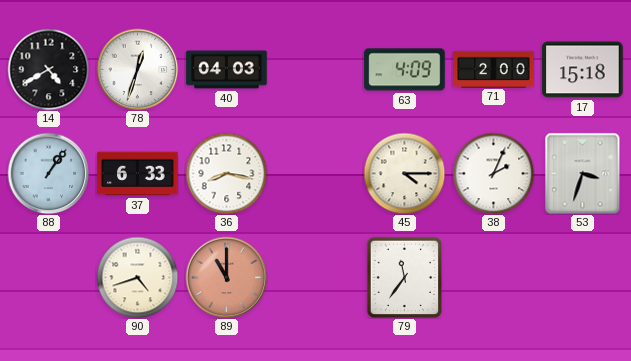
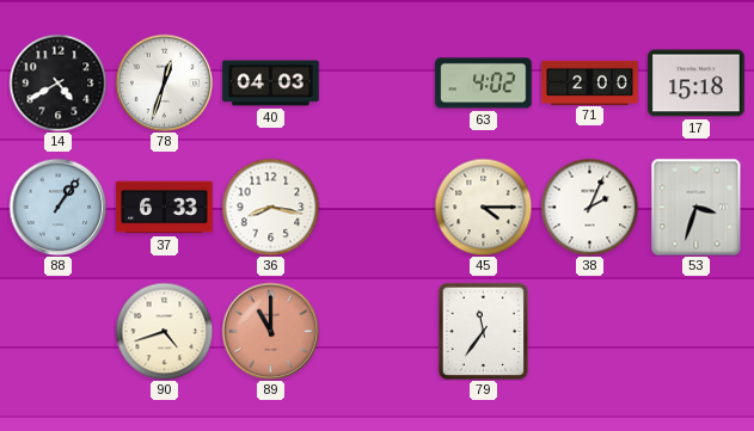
63: 4:09 -> 4:02
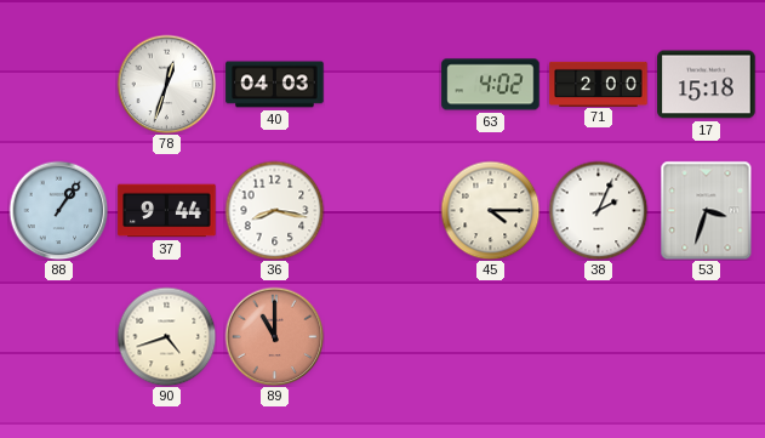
14: 4:40 -> none
37: 6:33 -> 9:44
79: 11:36 -> none
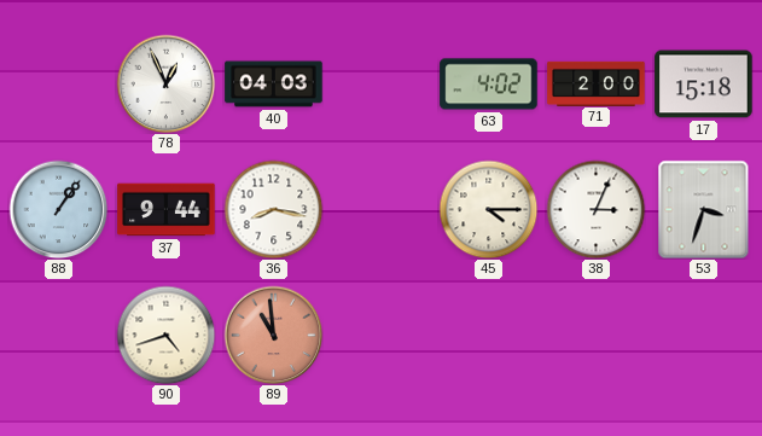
78: 12:33 -> 12:56
38: 2:04 -> 3:04
89: 11:00 -> 10:59
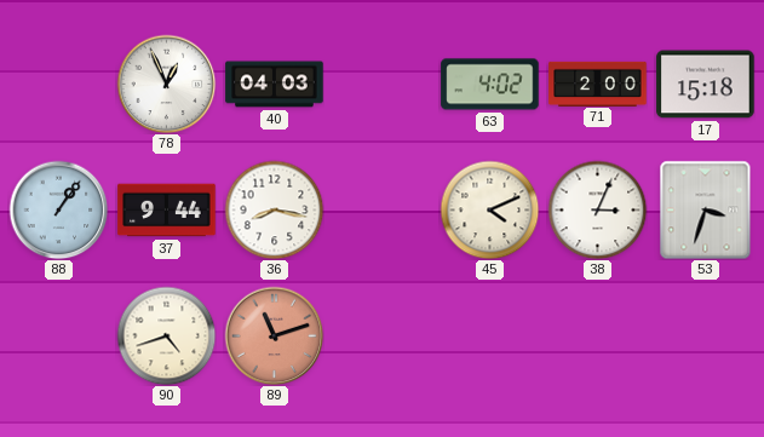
45: 4:15 -> 4:11
89: 10:59 -> 11:12
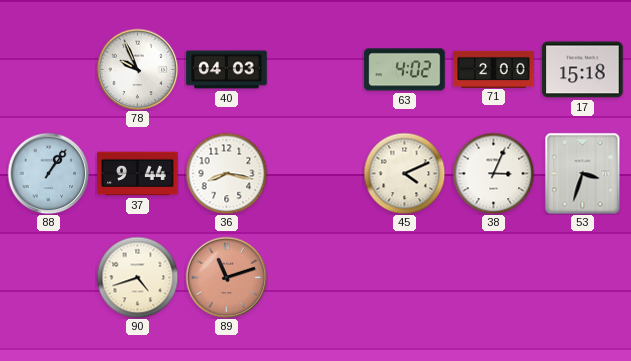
78: 12:56 -> 9:56
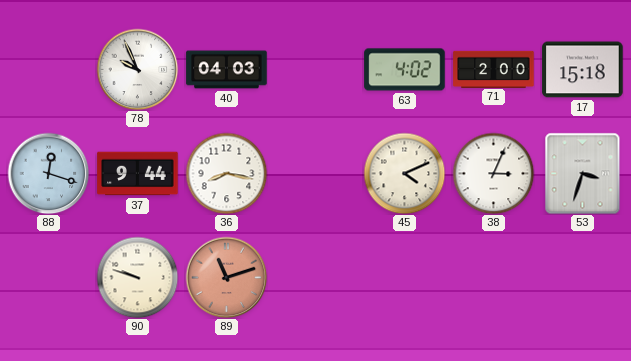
88: 1:06 -> 12:18
90: 4:42 -> 9:48
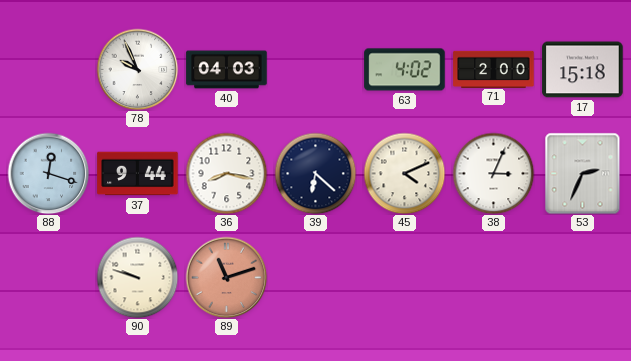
39: none -> 6:22
53: 3:33 -> 2:34
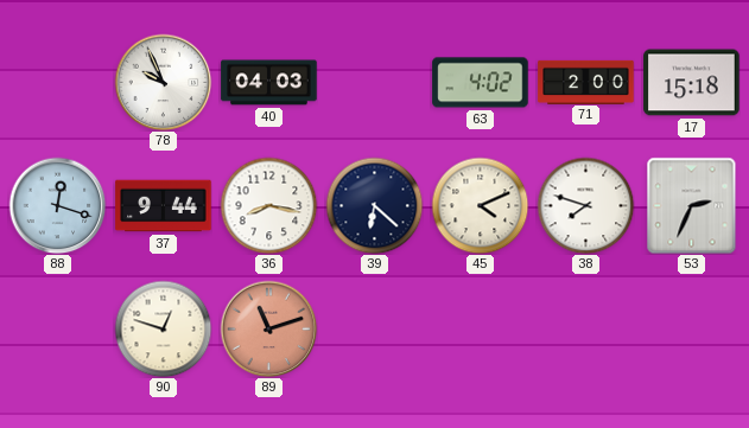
38: 3:04 -> 7:48
90: 9:48 -> 12:48
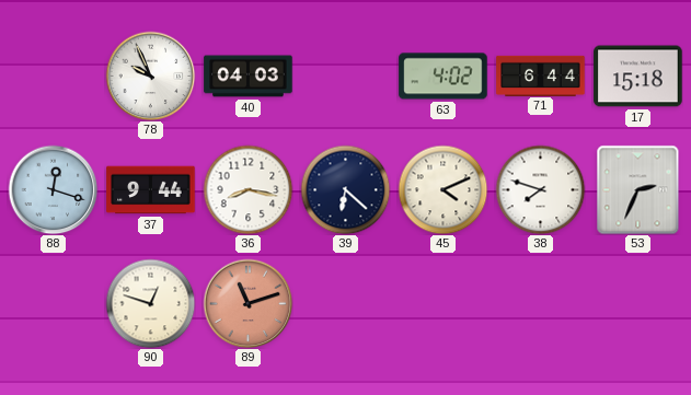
71: 2:00 -> 6:44
